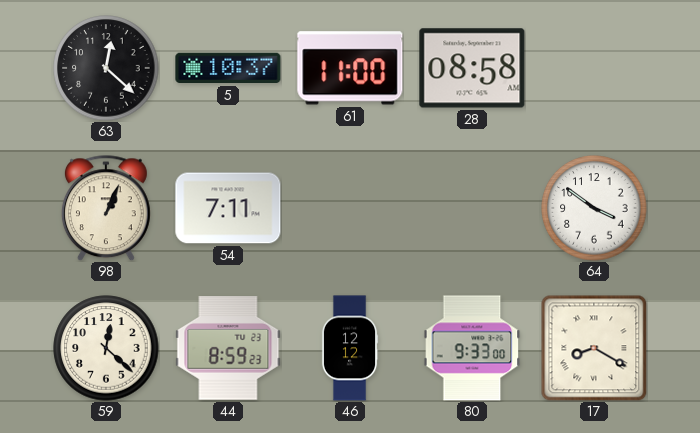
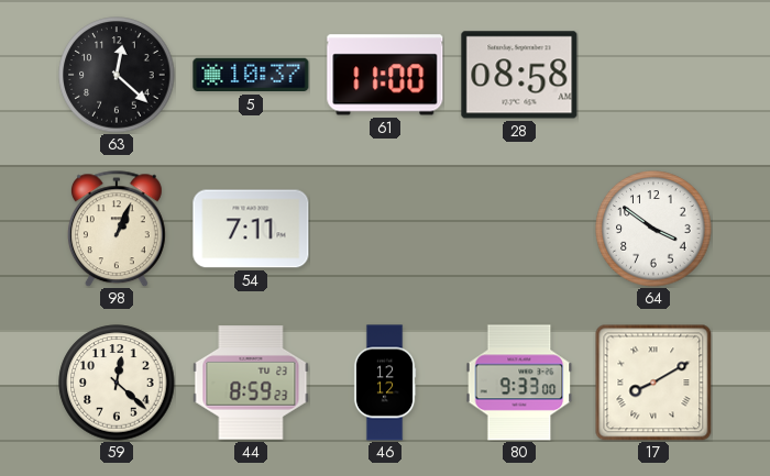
17: 8:20 -> 8:10
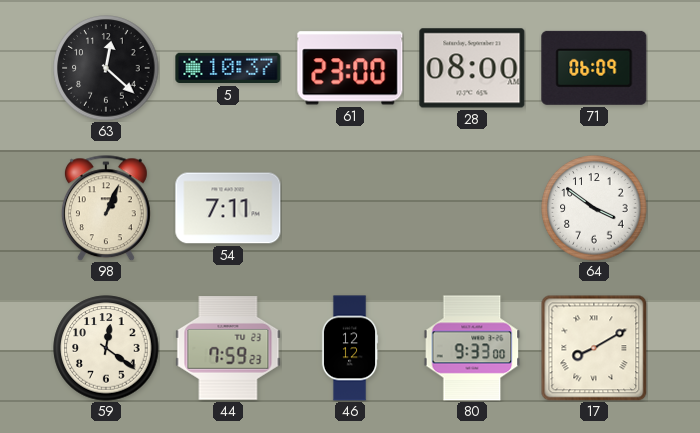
61: 11:00 -> 23:00
28: 08:58 -> 08:00
71: none -> 06:09
59: 12:22 -> 12:21
44: 8:59 -> 7:59
